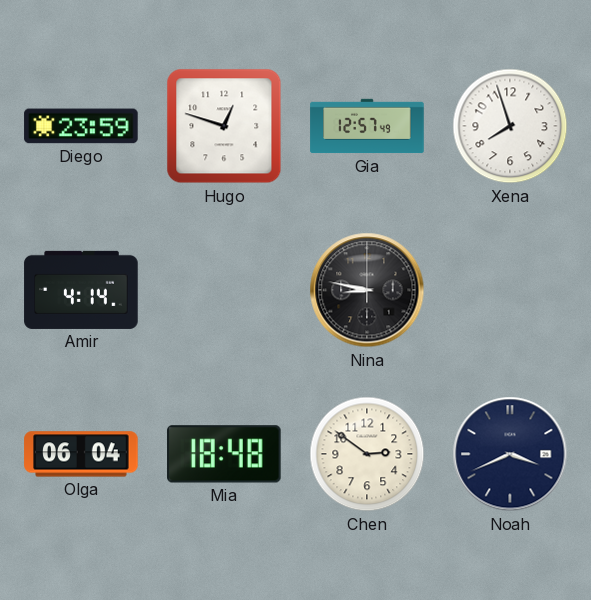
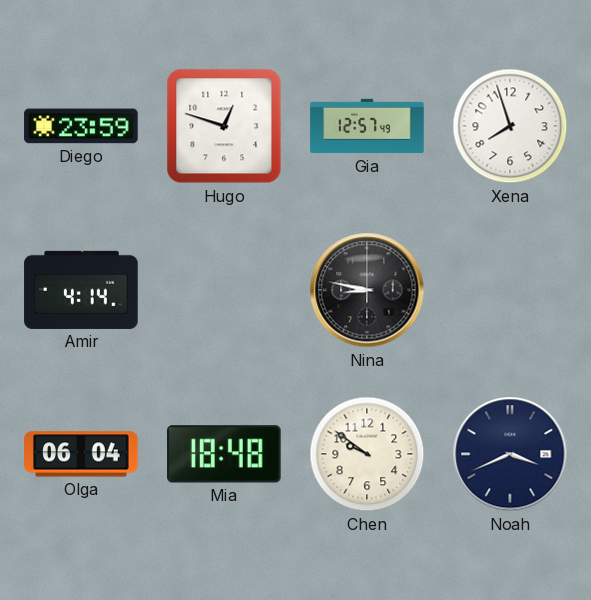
Chen: 2:51 -> 9:51
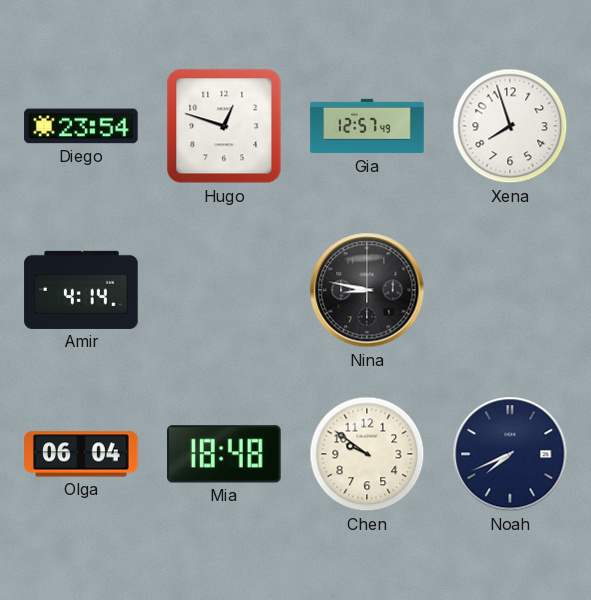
Diego: 23:59 -> 23:54
Noah: 3:41 -> 7:41
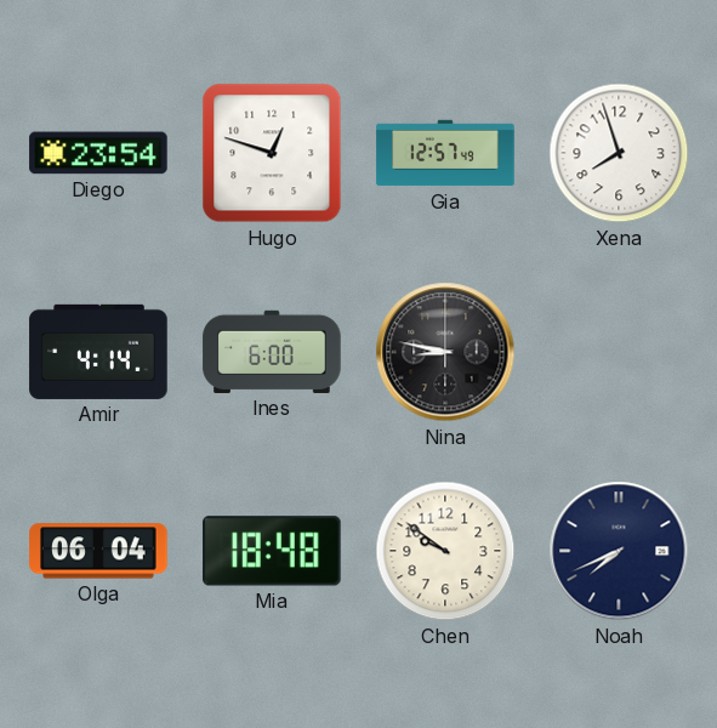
Ines: none -> 6:00
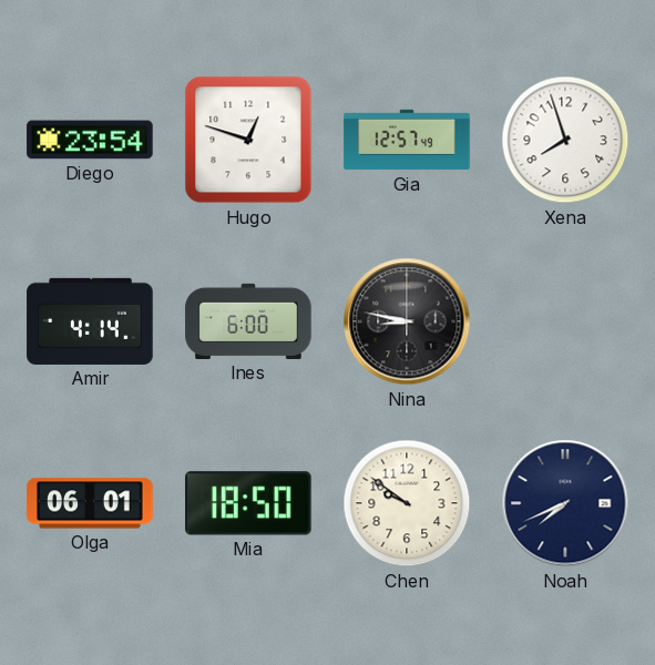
Olga: 06:04 -> 06:01
Mia: 18:48 -> 18:50
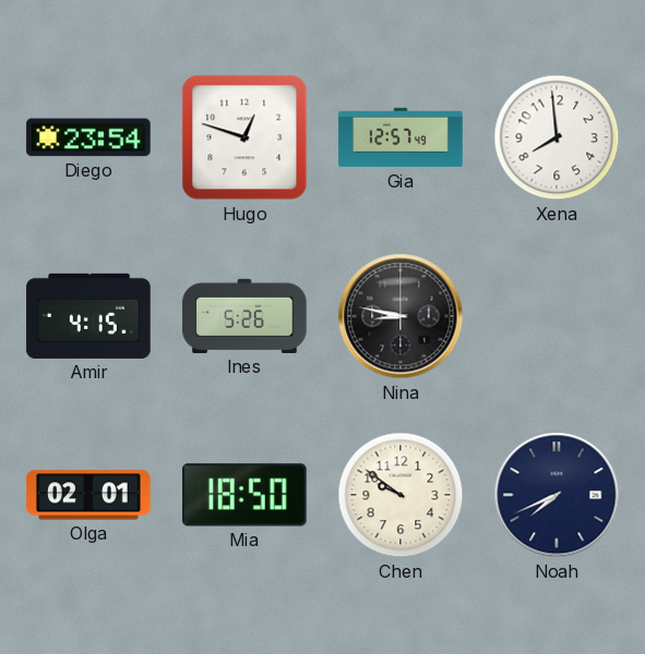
Xena: 7:57 -> 7:59
Amir: 4:14 -> 4:15
Ines: 6:00 -> 5:26
Olga: 06:01 -> 02:01
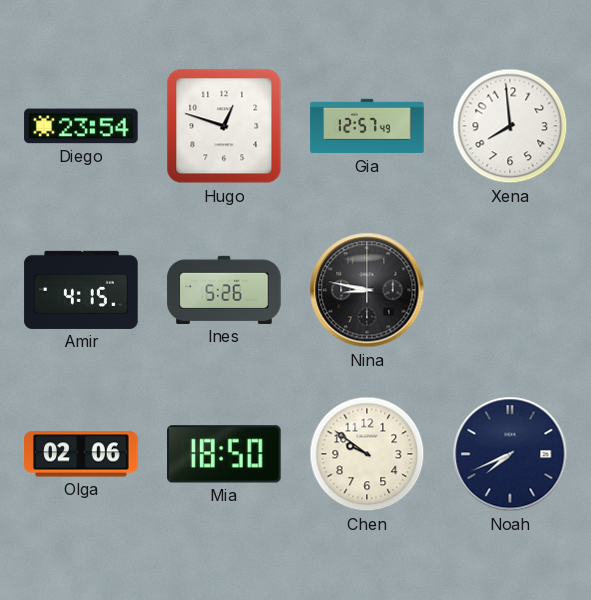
Olga: 02:01 -> 02:06
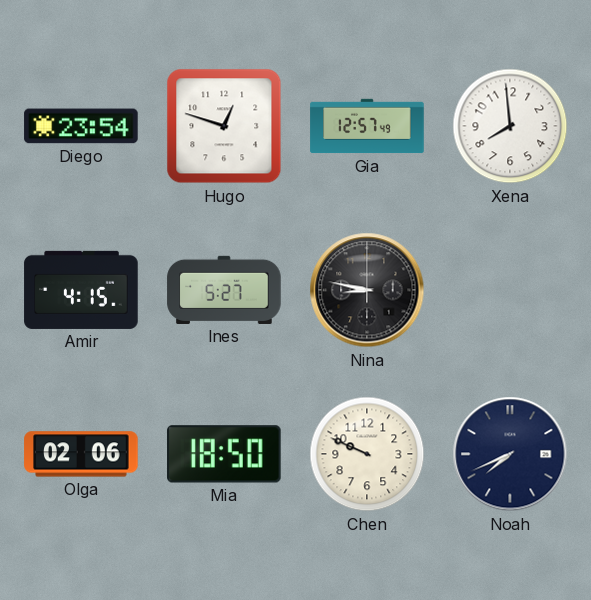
Ines: 5:26 -> 5:27
Chen: 9:51 -> 9:49
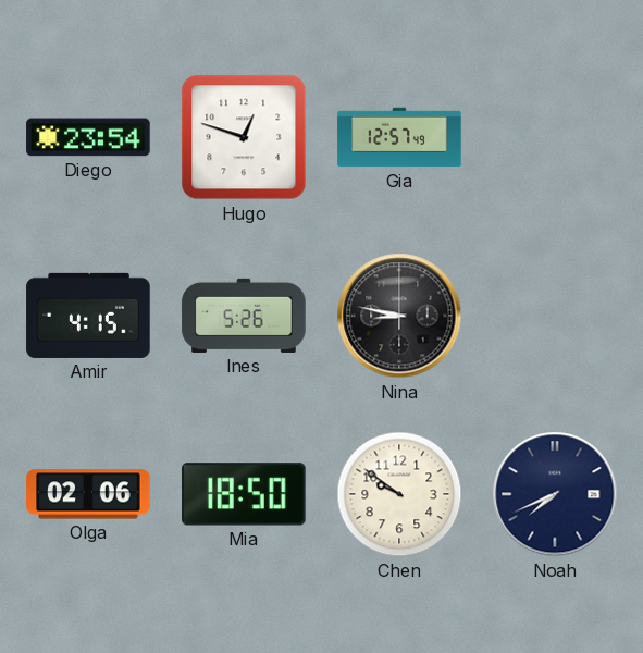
Xena: 7:59 -> none
Ines: 5:27 -> 5:26
Chen: 9:49 -> 9:51
